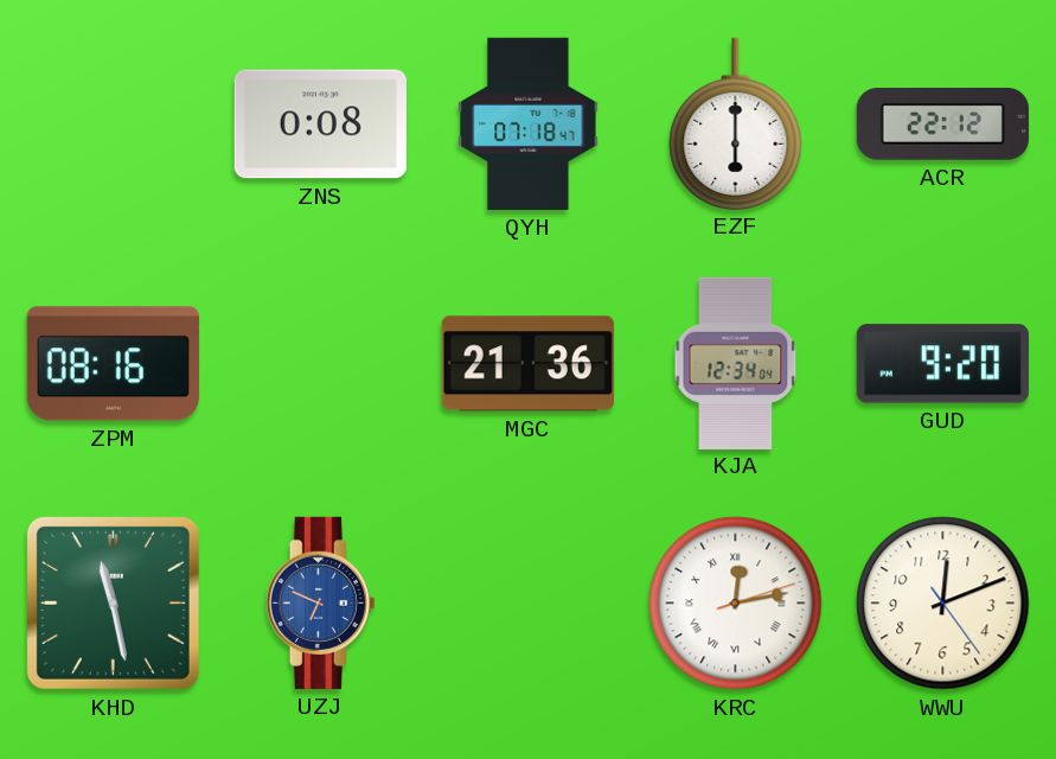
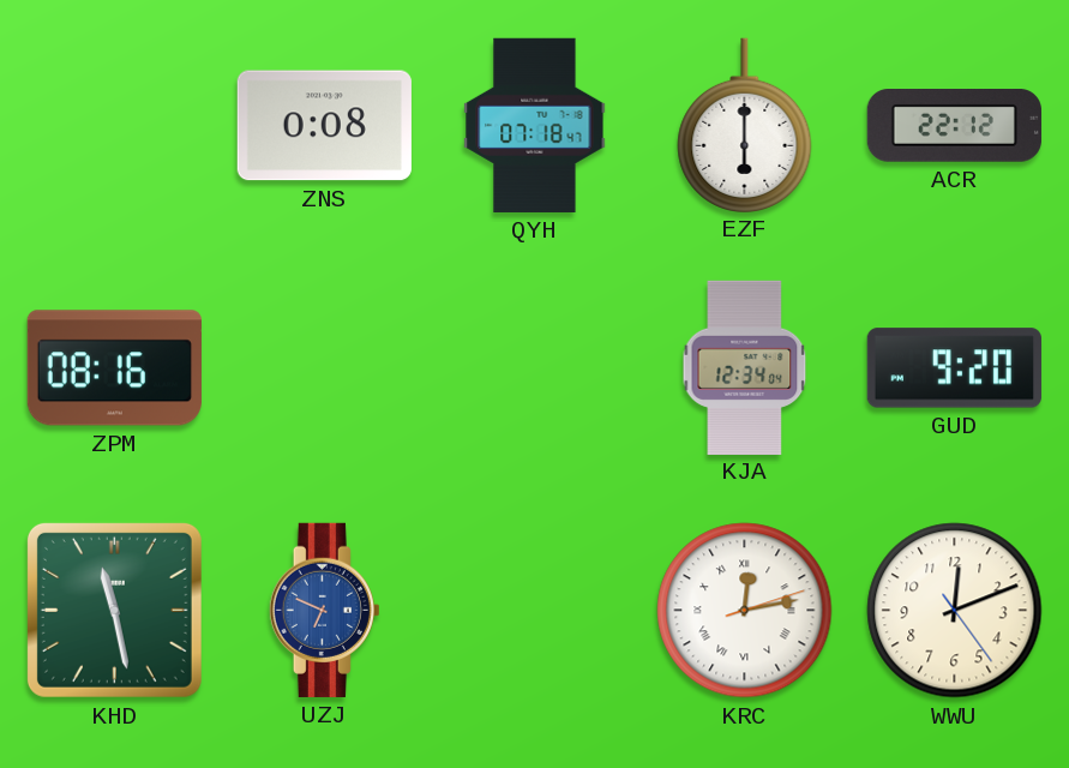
MGC: 21:36 -> none
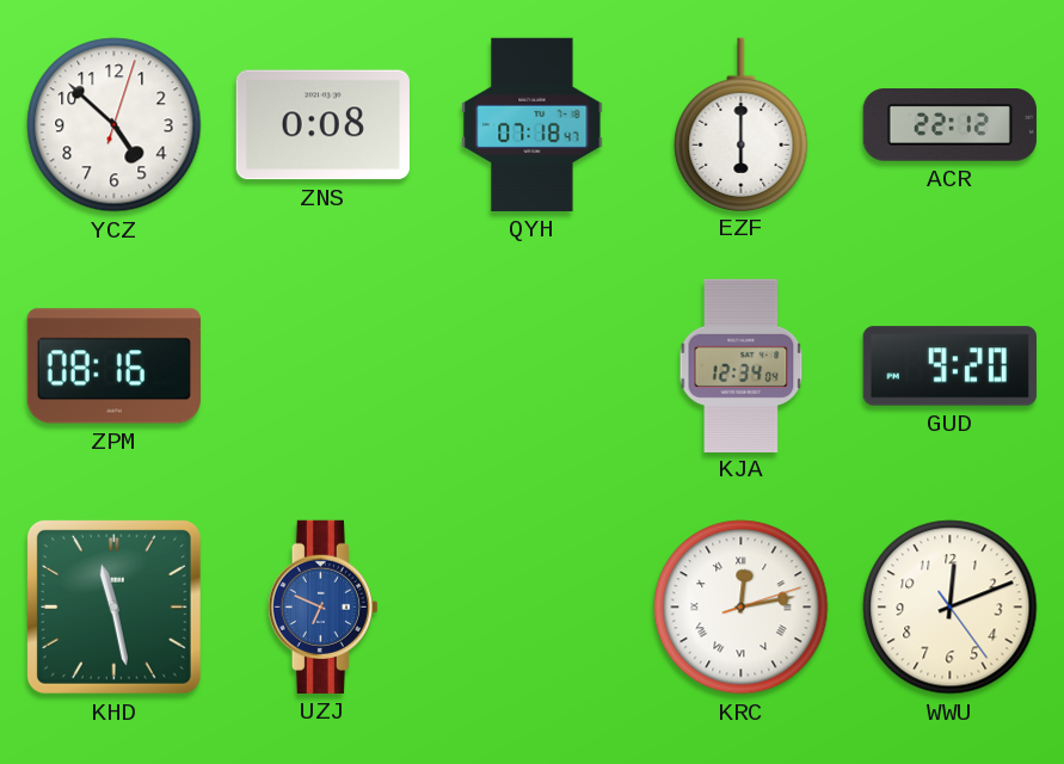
YCZ: none -> 4:52
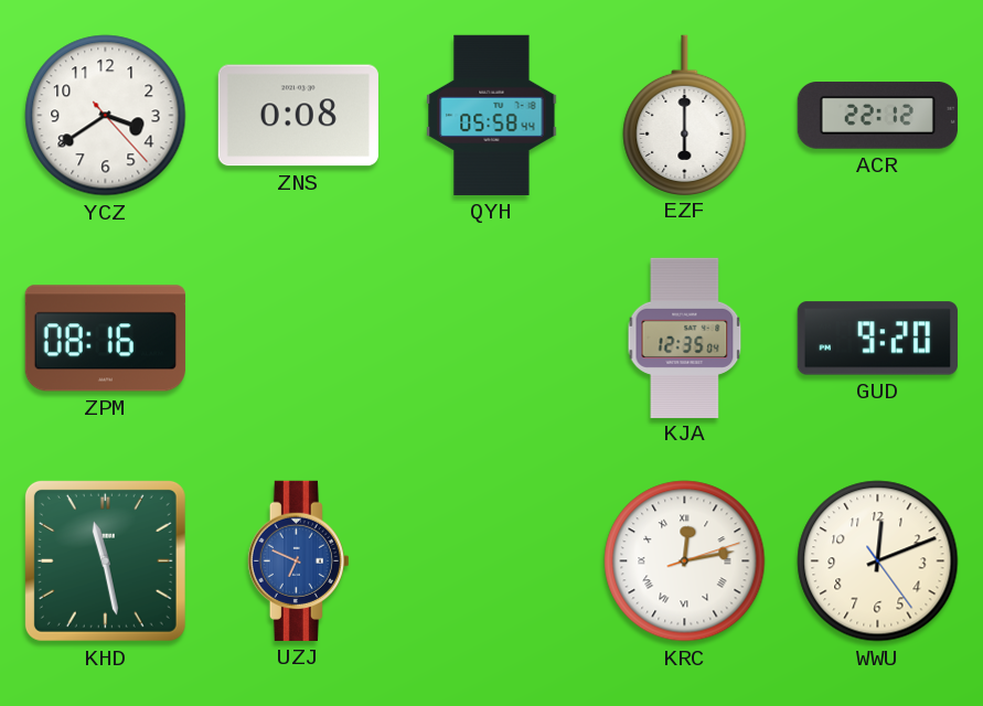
YCZ: 4:52 -> 3:39
QYH: 07:18 -> 05:58
KJA: 12:34 -> 12:35
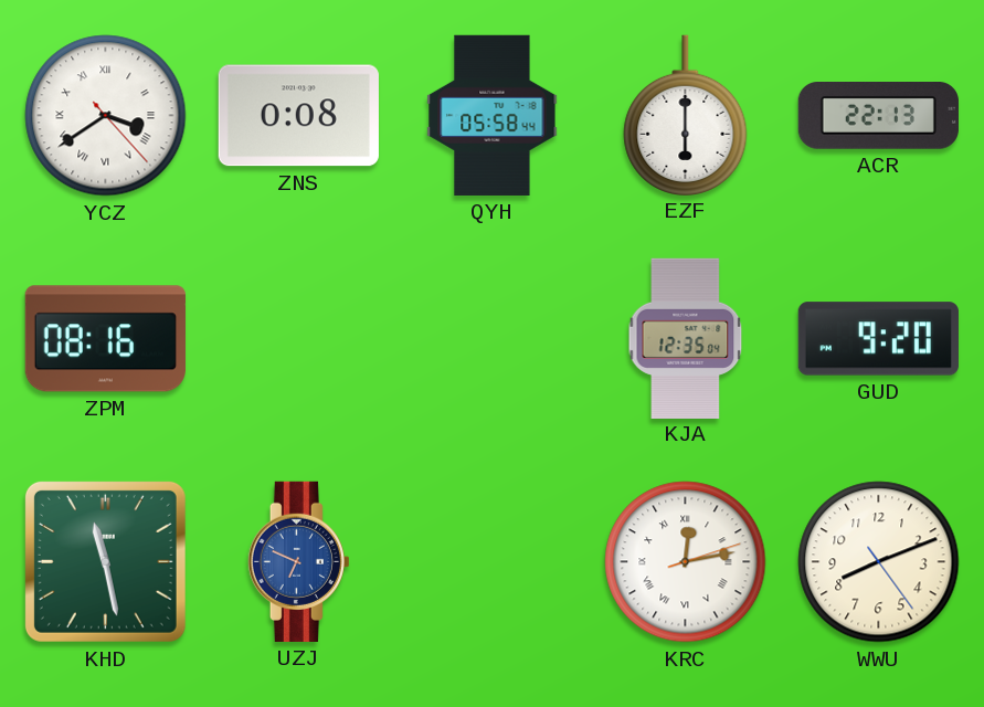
YCZ numerals: Arabic -> Roman
ACR: 22:12 -> 22:13
WWU: 12:11 -> 8:11
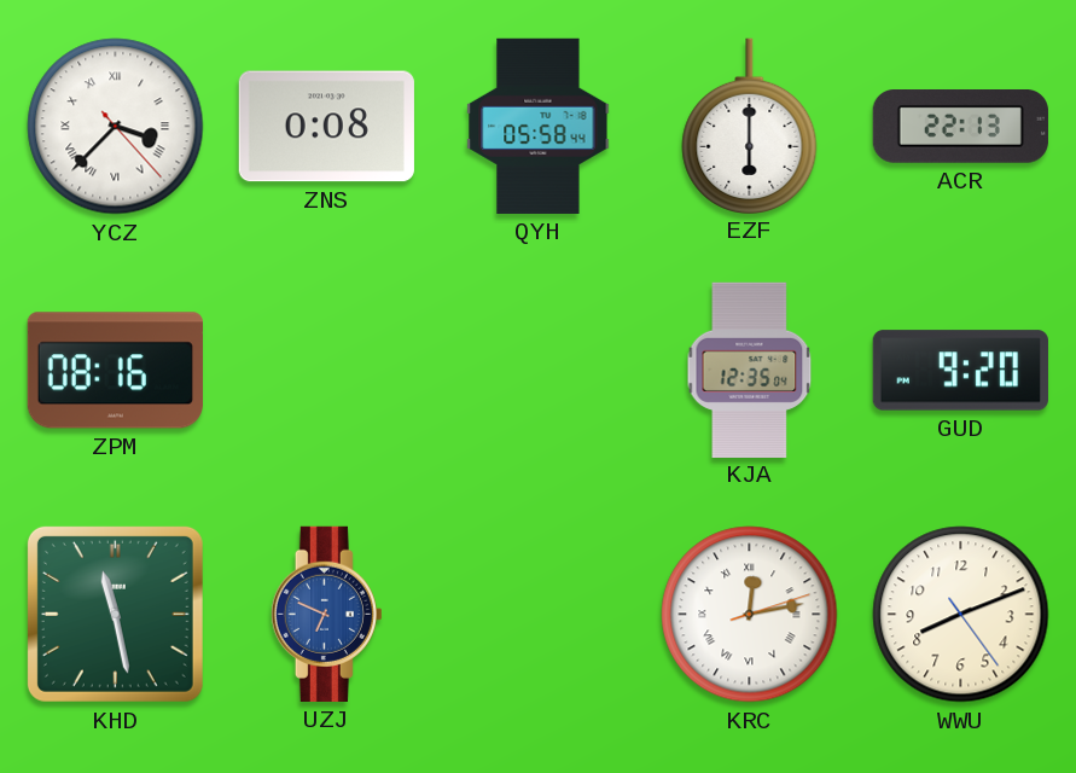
YCZ: 3:39 -> 3:37
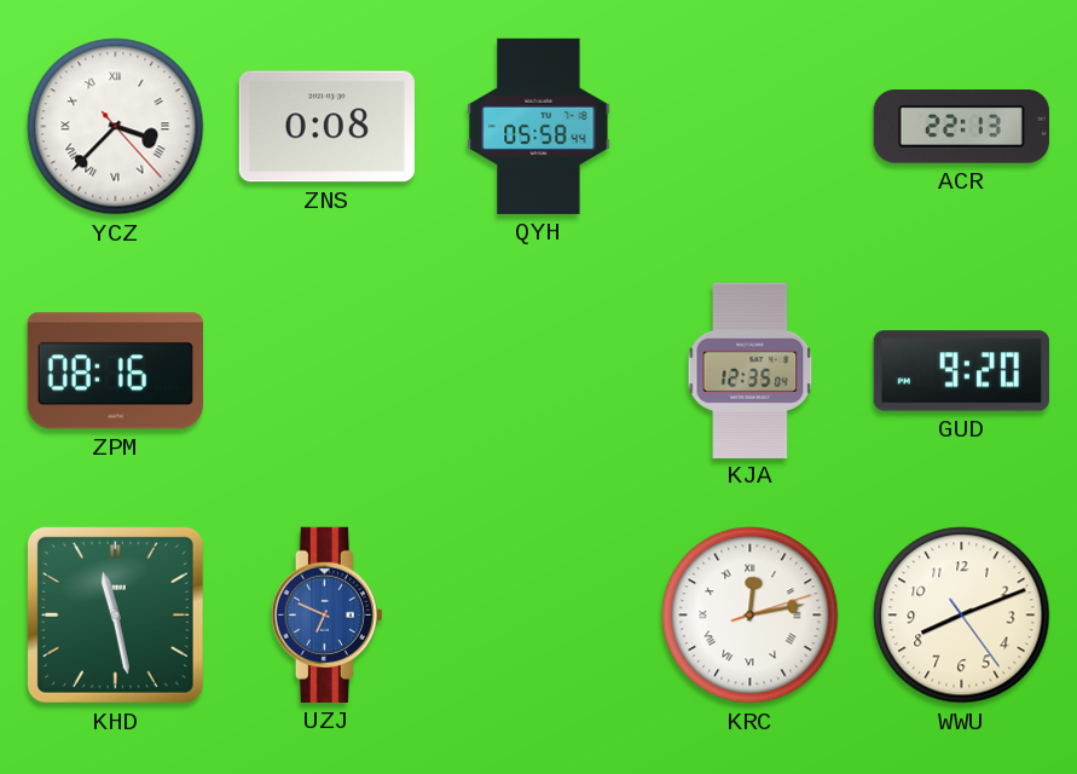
EZF: 6:00 -> none
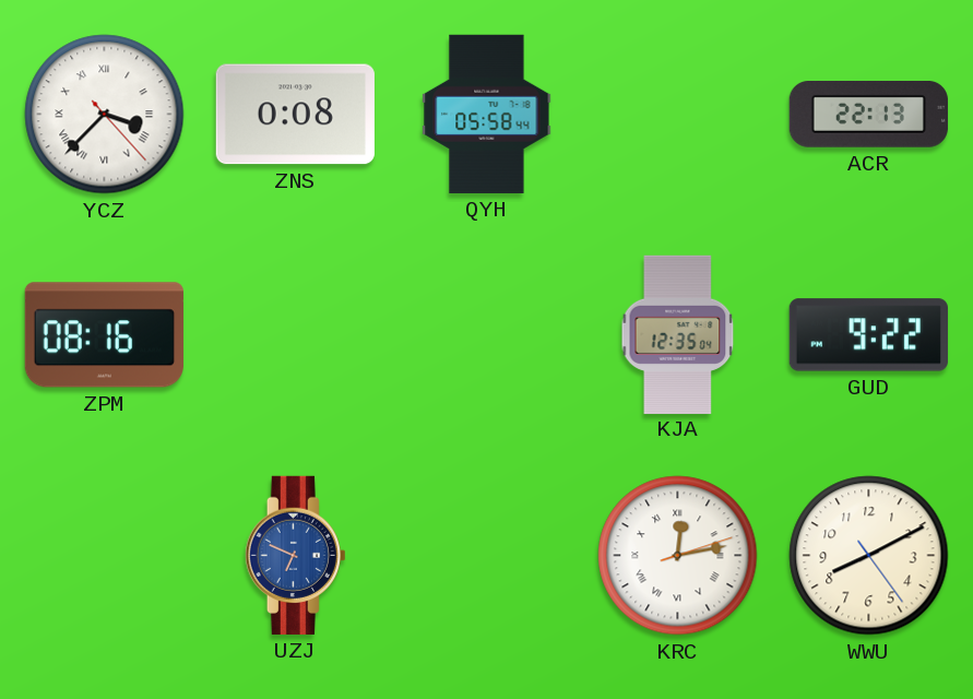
GUD: 9:20 -> 9:22
KHD: 11:28 -> none
WWU: 8:11 -> 8:10
